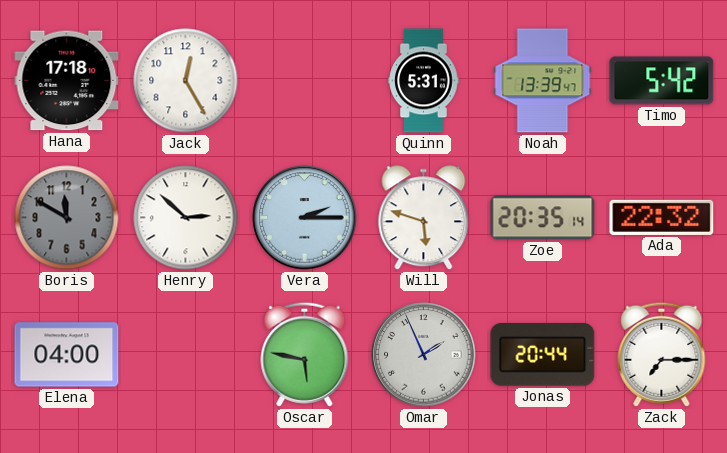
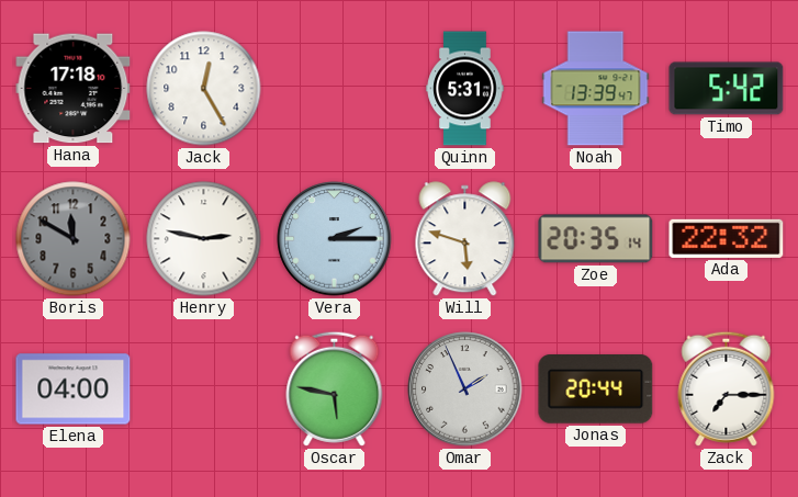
Henry: 2:52 -> 2:47
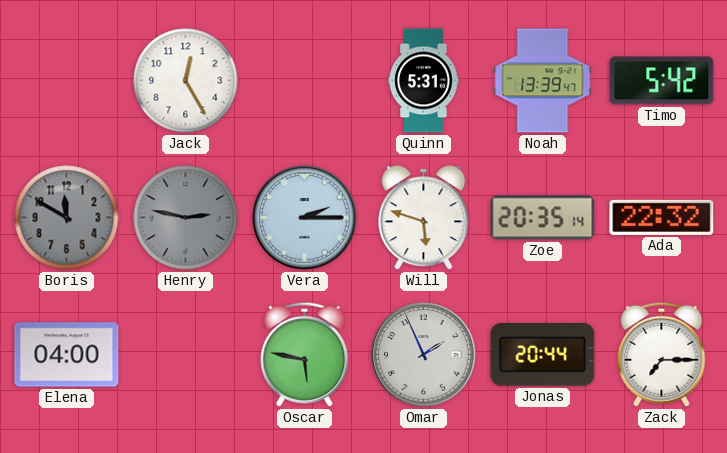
Hana: 17:18 -> none
Henry dial: white -> grey
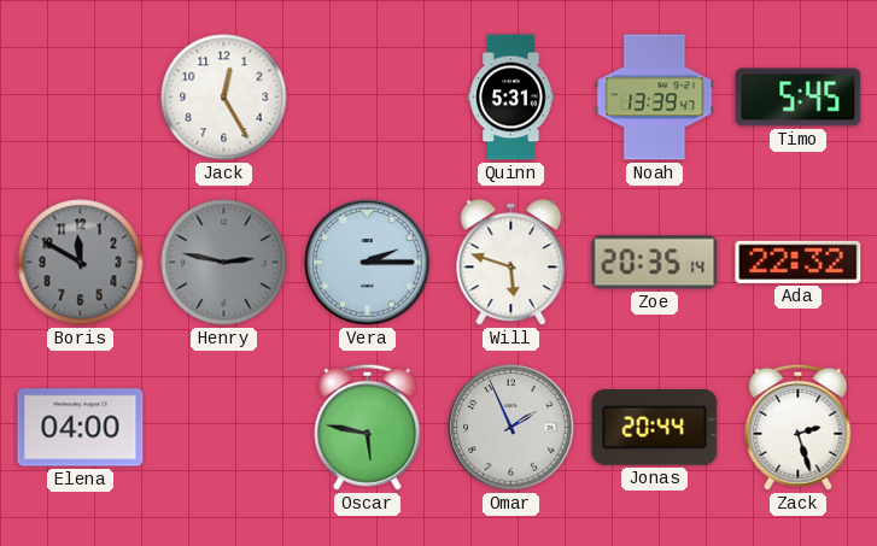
Timo: 5:42 -> 5:45
Zack: 7:15 -> 2:27
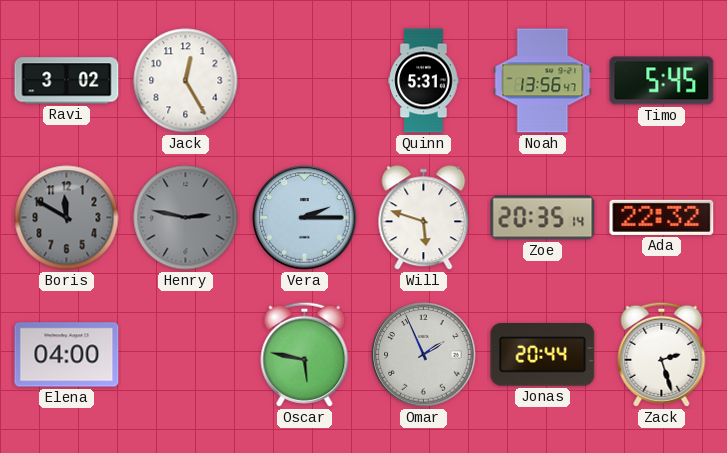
Ravi: none -> 3:02
Noah: 13:39 -> 13:56
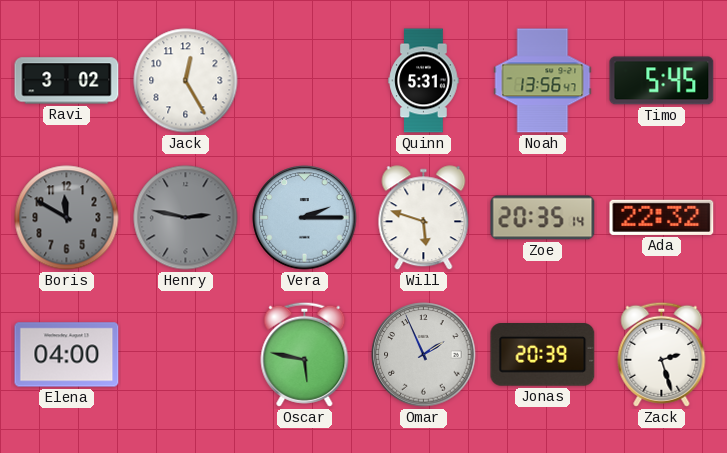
Jonas: 20:44 -> 20:39
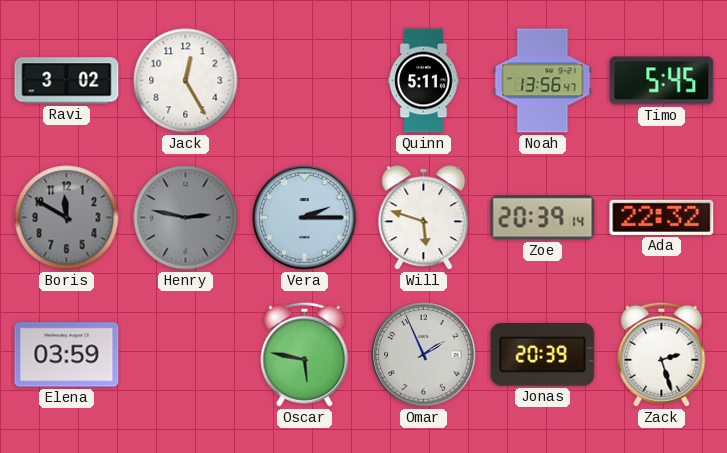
Quinn: 5:31 -> 5:11
Zoe: 20:35 -> 20:39
Elena: 04:00 -> 03:59
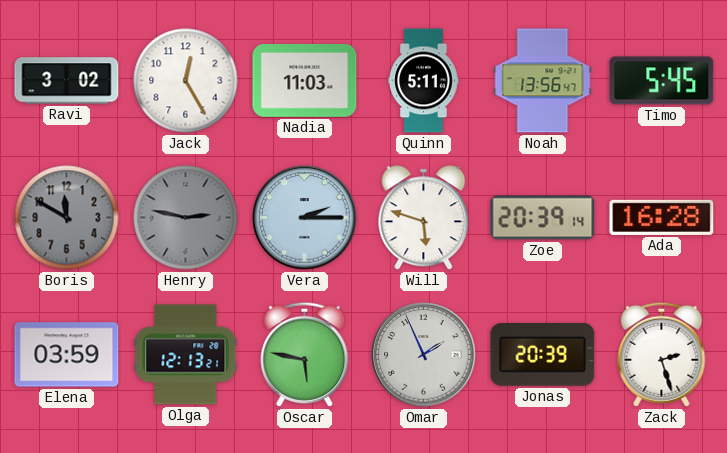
Nadia: none -> 11:03
Ada: 22:32 -> 16:28
Olga: none -> 12:13
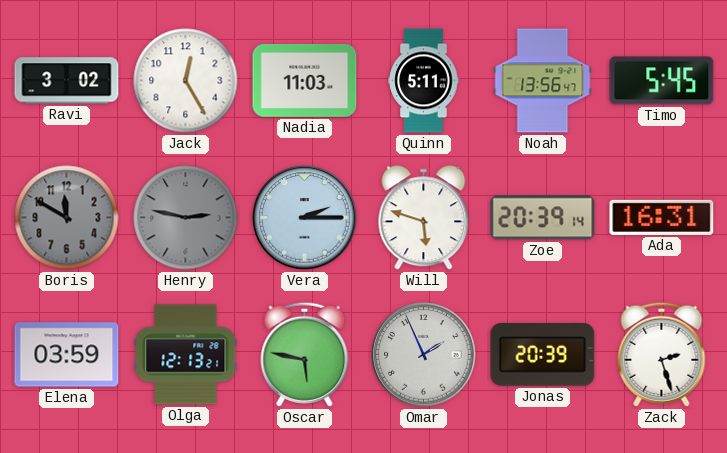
Ada: 16:28 -> 16:31
